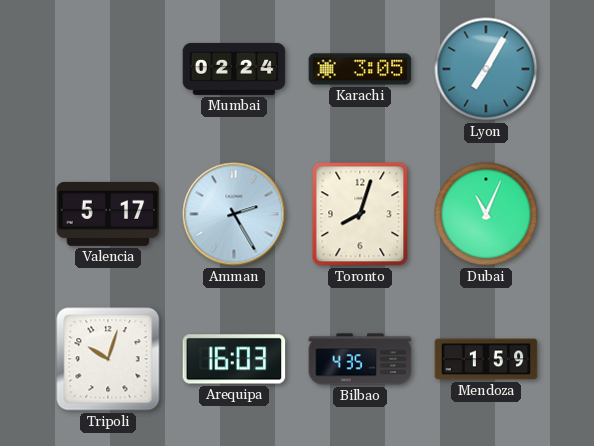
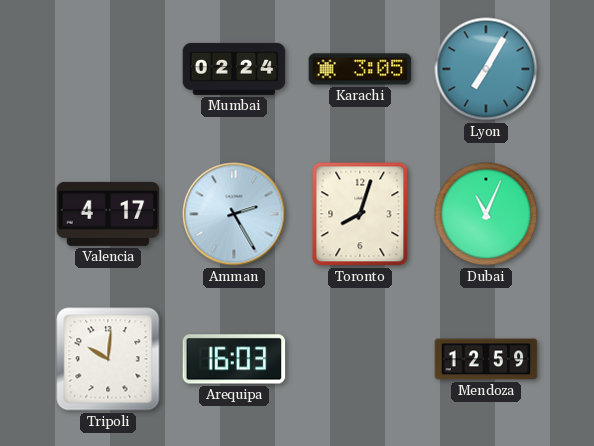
Valencia: 5:17 -> 4:17
Tripoli: 10:03 -> 10:01
Bilbao: 4:35 -> none
Mendoza: 1:59 -> 12:59
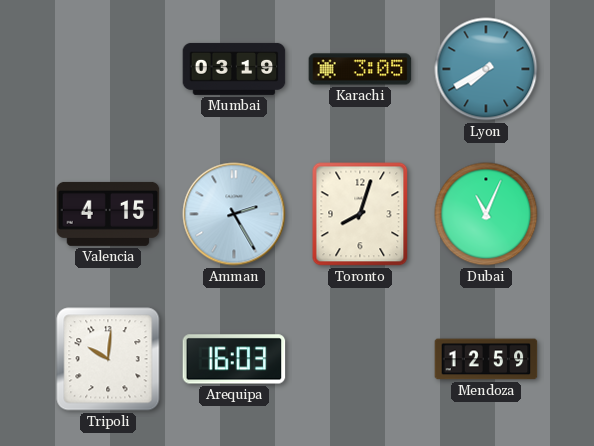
Mumbai: 02:24 -> 03:19
Lyon: 7:05 -> 7:40
Valencia: 4:17 -> 4:15
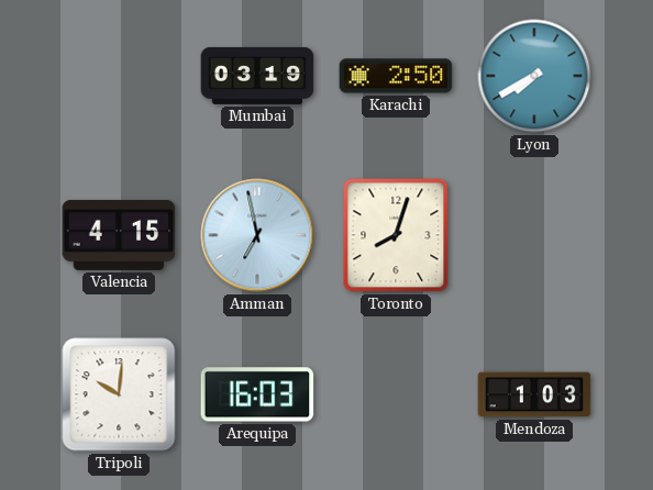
Karachi: 3:05 -> 2:50
Amman: 2:25 -> 6:58
Dubai: 11:04 -> none
Mendoza: 12:59 -> 1:03
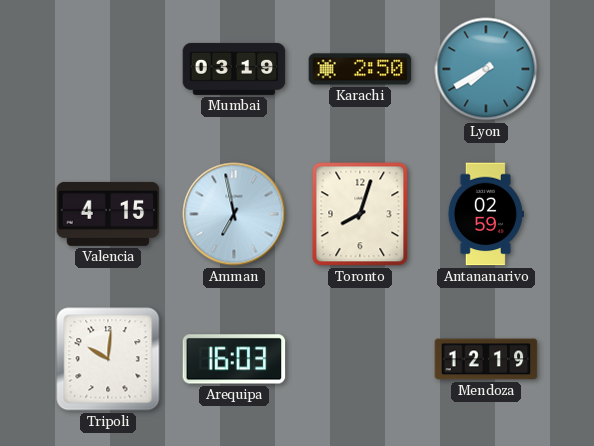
Antananarivo: none -> 02:59
Mendoza: 1:03 -> 12:19
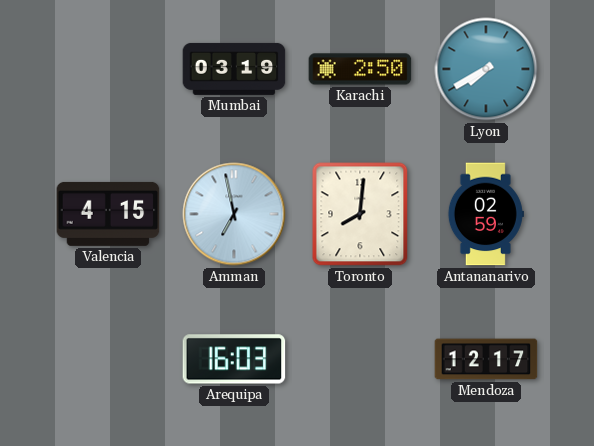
Toronto: 8:03 -> 8:01
Tripoli: 10:01 -> none
Mendoza: 12:19 -> 12:17
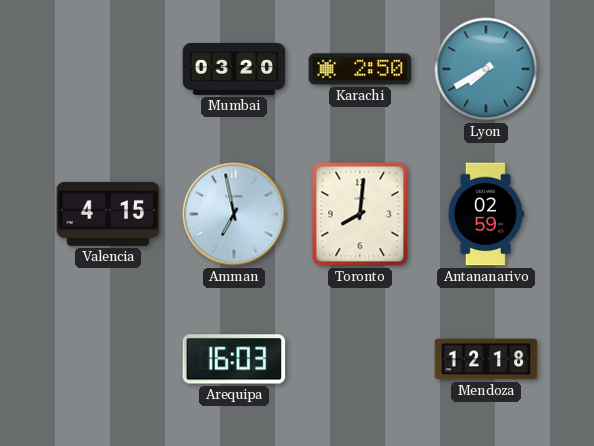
Mumbai: 03:19 -> 03:20
Mendoza: 12:17 -> 12:18
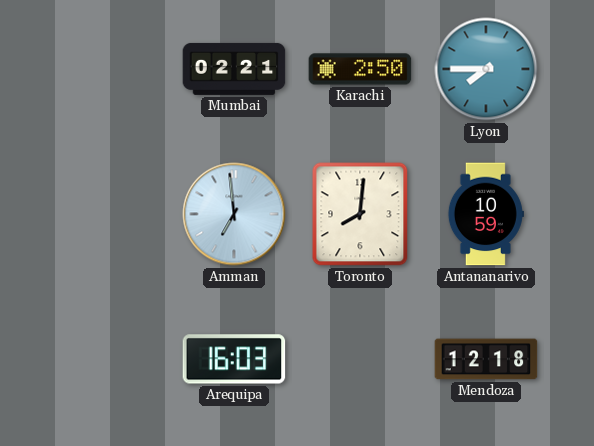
Mumbai: 03:20 -> 02:21
Lyon: 7:40 -> 7:45
Valencia: 4:15 -> none
Amman: 6:58 -> 6:59
Antananarivo: 02:59 -> 10:59
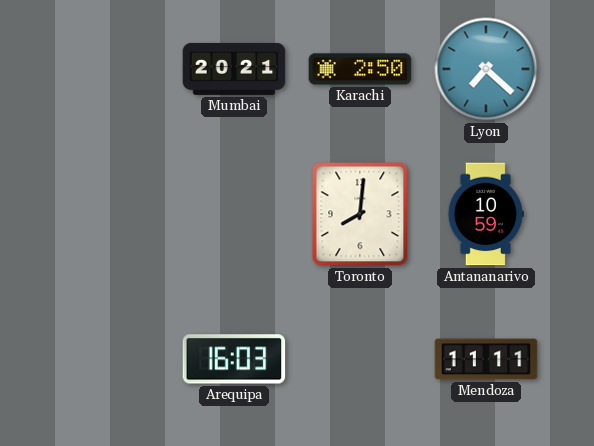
Mumbai: 02:21 -> 20:21
Lyon: 7:45 -> 7:22
Amman: 6:59 -> none
Mendoza: 12:18 -> 11:11
